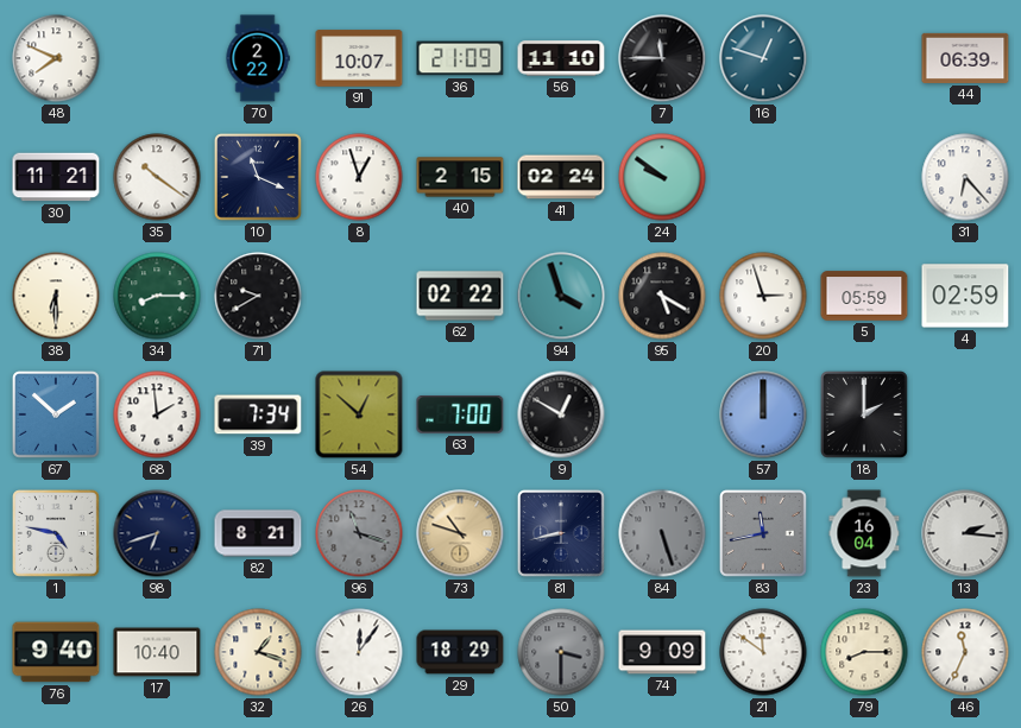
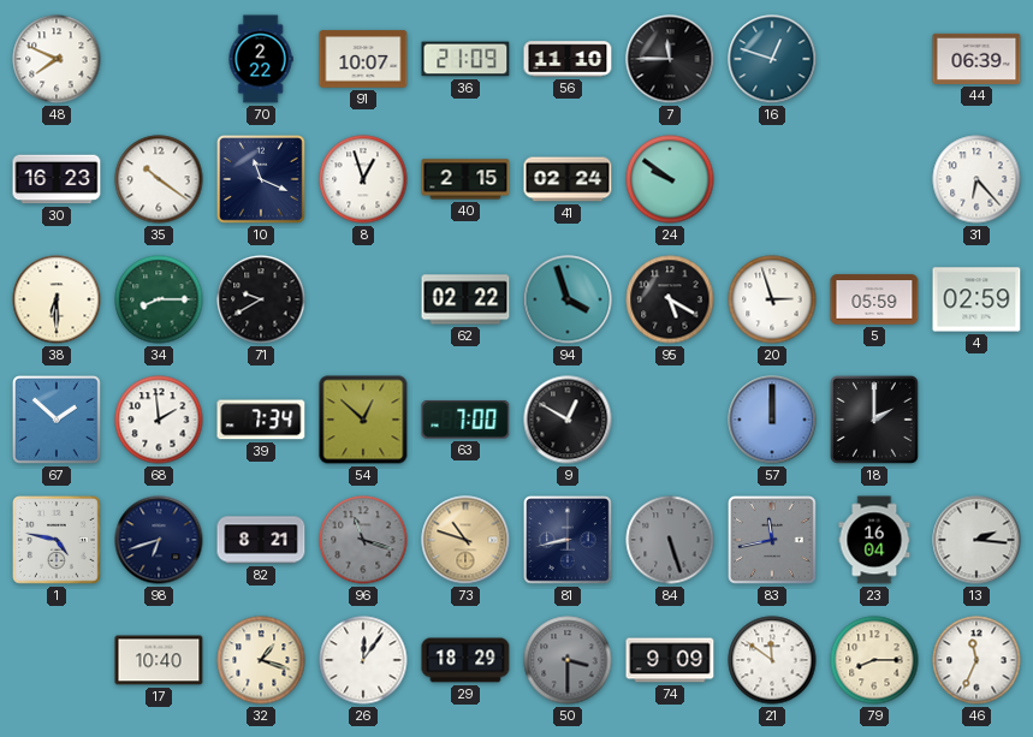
30: 11:21 -> 16:23
76: 9:40 -> none
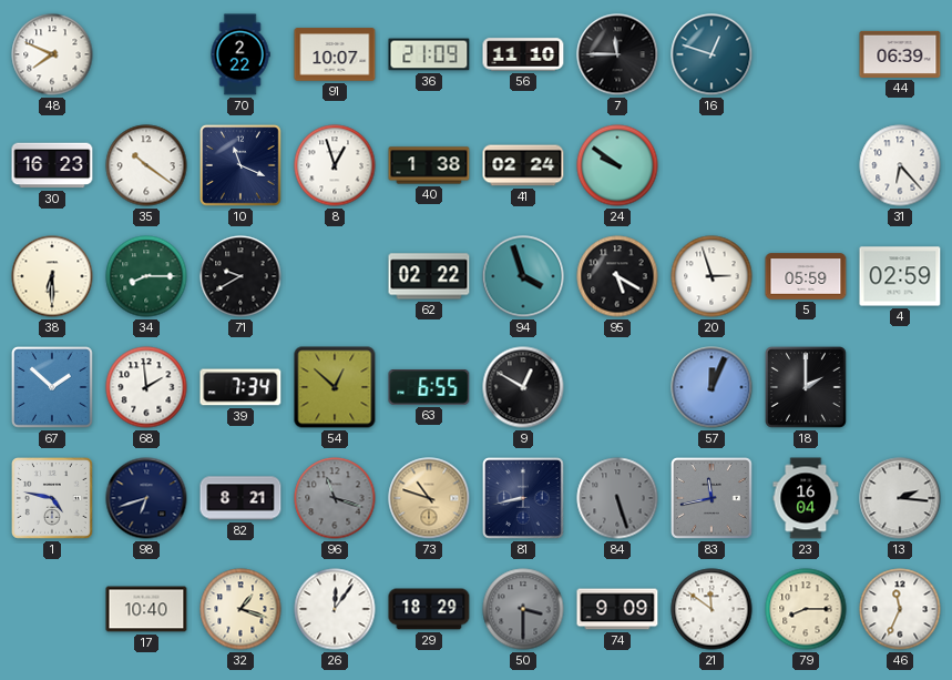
40: 2:15 -> 1:38
63: 7:00 -> 6:55
57: 12:00 -> 12:04
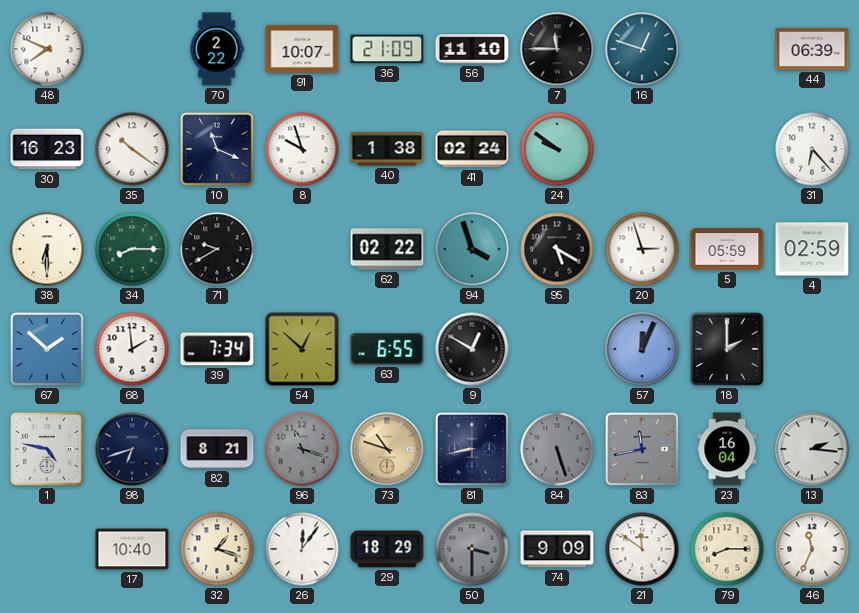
8: 12:57 -> 9:57
